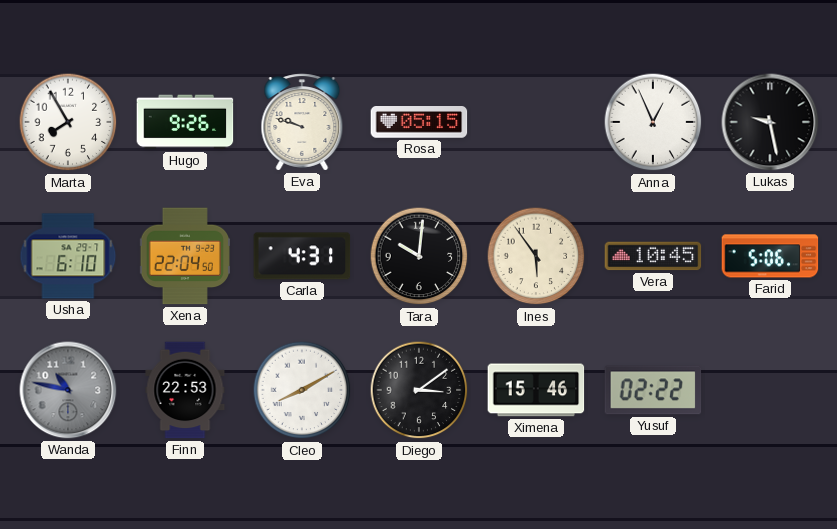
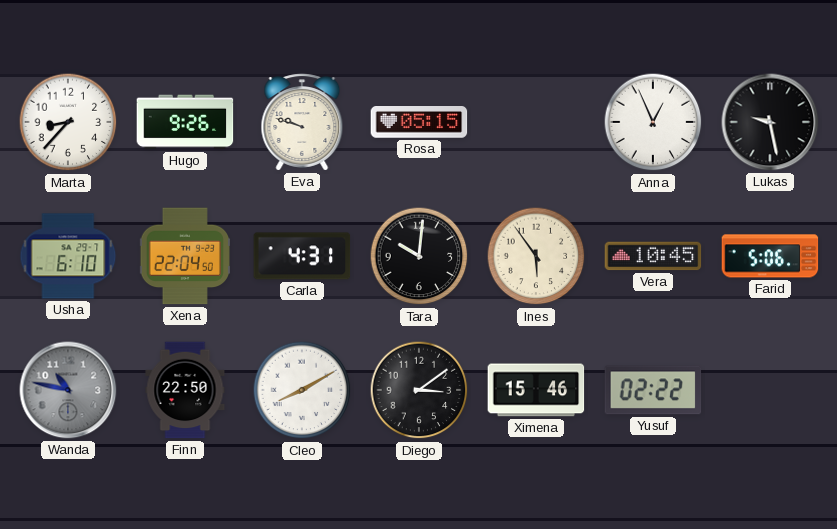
Marta: 7:55 -> 8:37
Finn: 22:53 -> 22:50
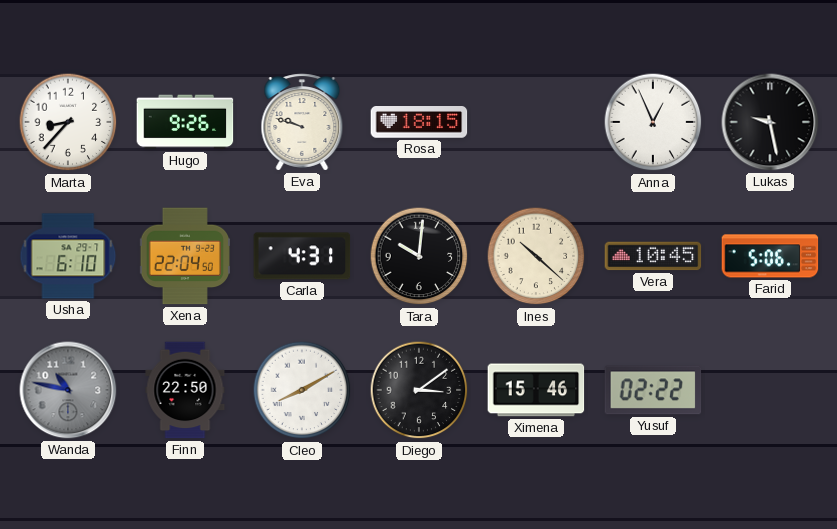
Rosa: 05:15 -> 18:15
Ines: 5:54 -> 10:22
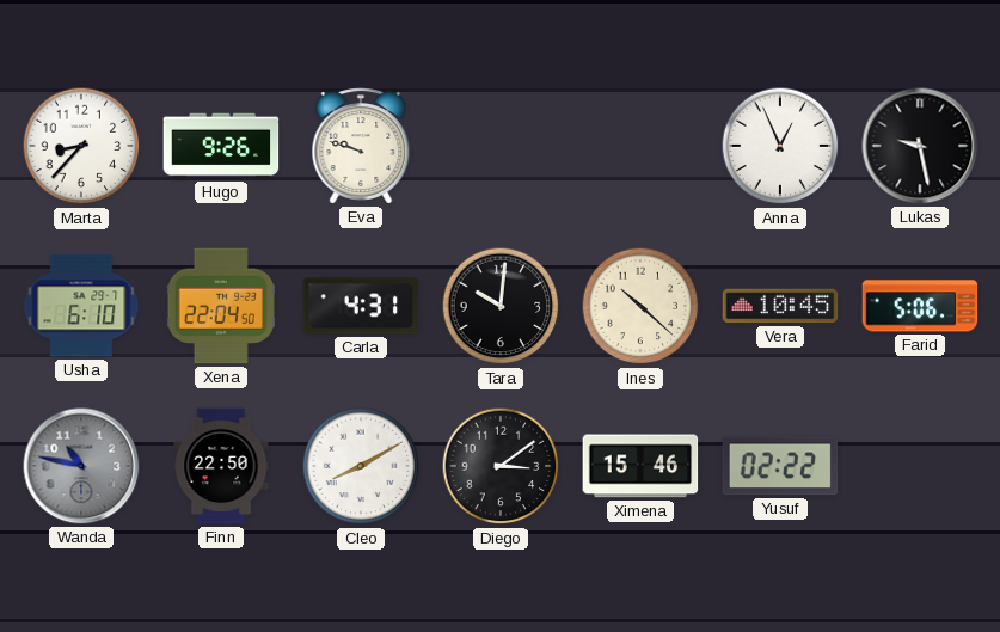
Rosa: 18:15 -> none
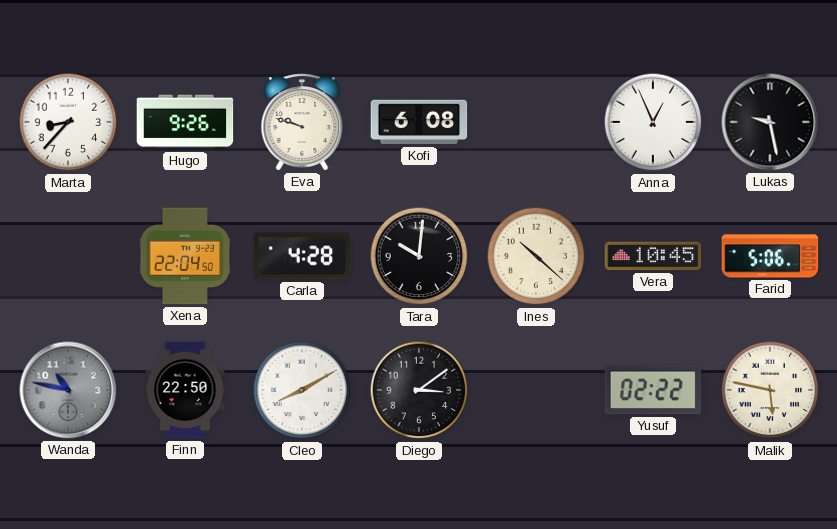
Kofi: none -> 6:08
Usha: 6:10 -> none
Carla: 4:31 -> 4:28
Ximena: 15:46 -> none
Malik: none -> 5:47
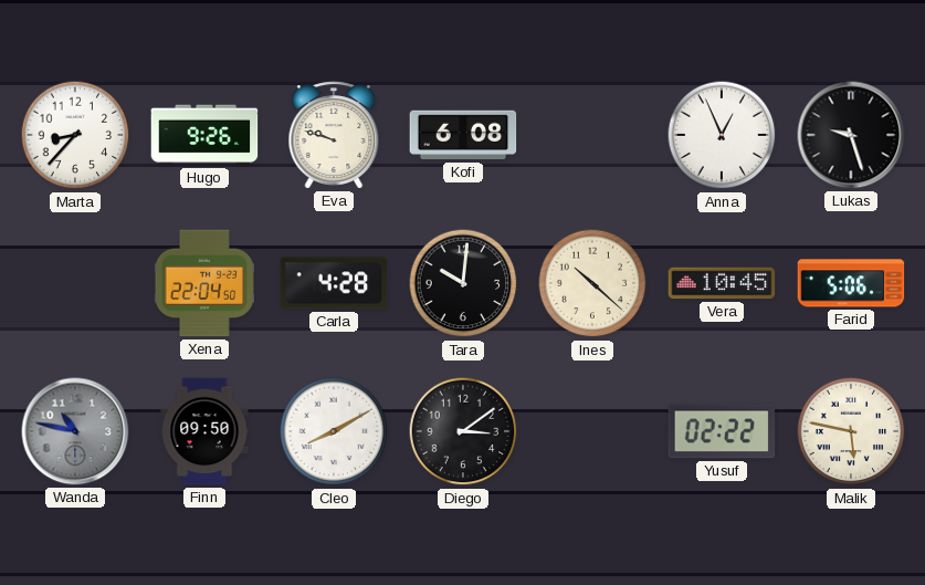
Lukas: 9:28 -> 9:27
Finn: 22:50 -> 09:50
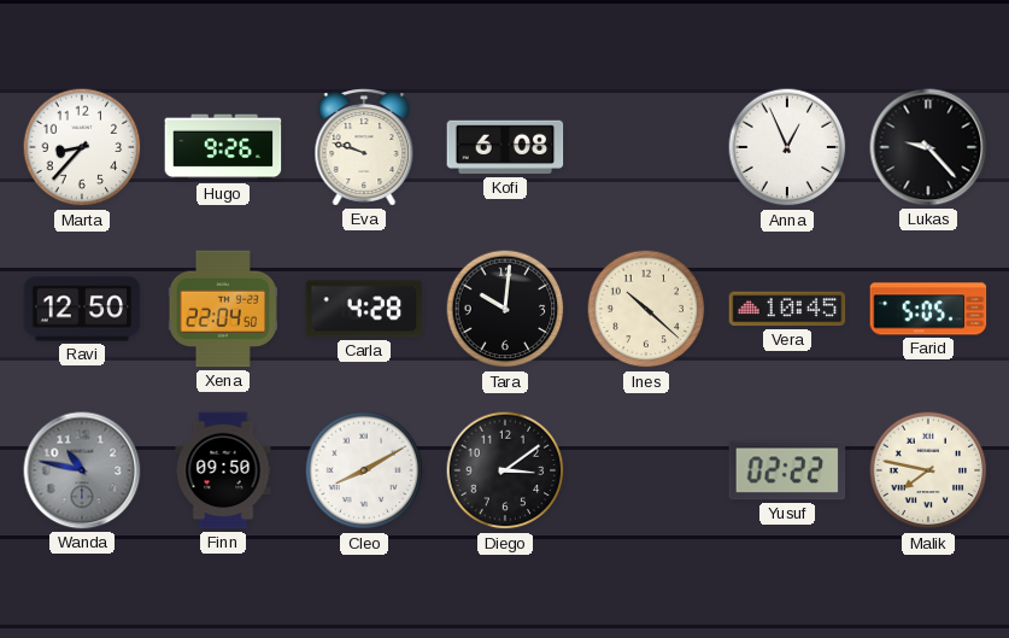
Lukas: 9:27 -> 9:23
Ravi: none -> 12:50
Farid: 5:06 -> 5:05
Malik: 5:47 -> 7:47
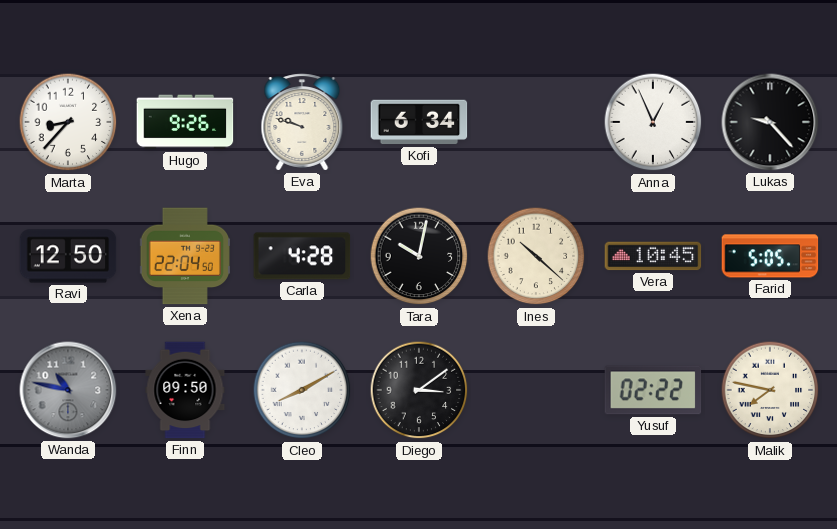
Kofi: 6:08 -> 6:34
Tara: 10:01 -> 10:02
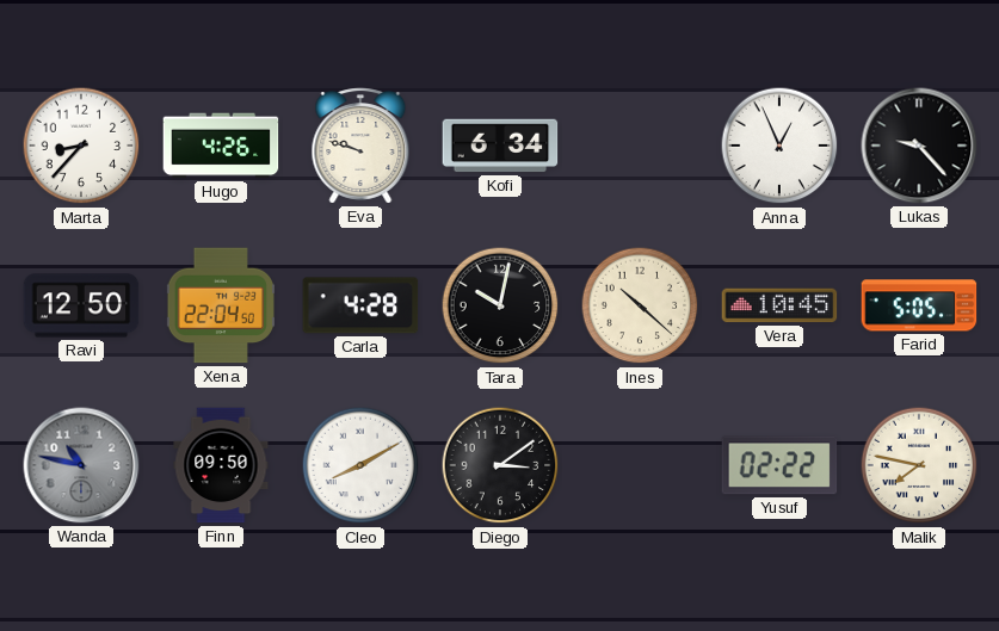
Hugo: 9:26 -> 4:26
